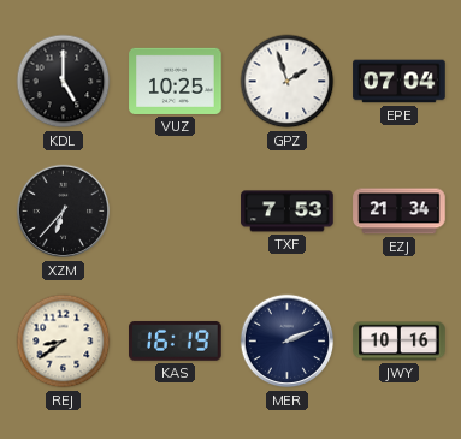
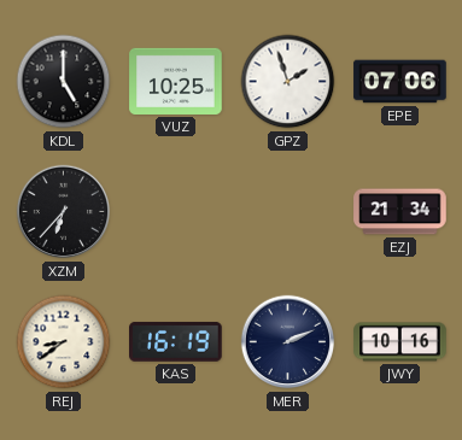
EPE: 07:04 -> 07:06
TXF: 7:53 -> none
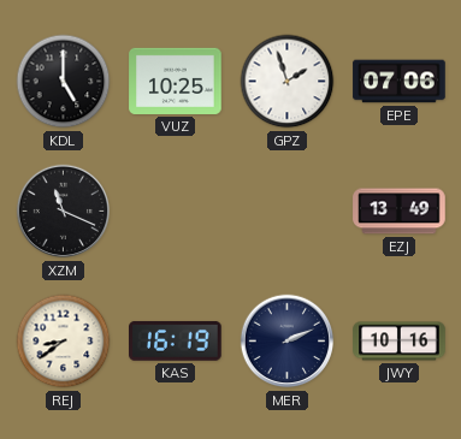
XZM: 6:37 -> 11:19
EZJ: 21:34 -> 13:49
